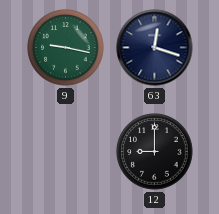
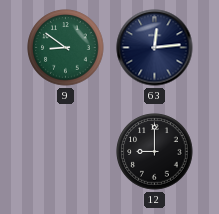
9: 9:17 -> 8:51
63: 12:18 -> 12:14
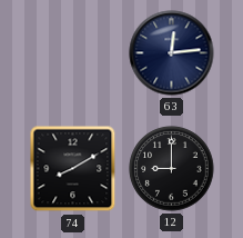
9: 8:51 -> none
74: none -> 8:10
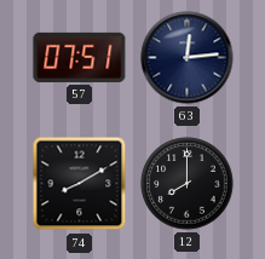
57: none -> 07:51
12: 9:00 -> 8:00
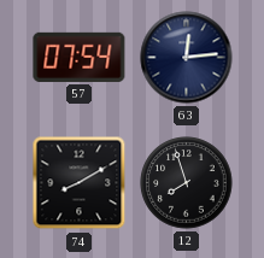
57: 07:51 -> 07:54
12: 8:00 -> 7:57
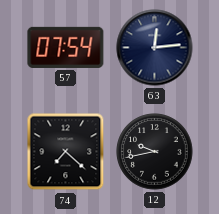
74: 8:10 -> 7:22
12: 7:57 -> 9:43
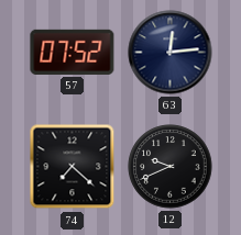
57: 07:54 -> 07:52
12: 9:43 -> 9:41
